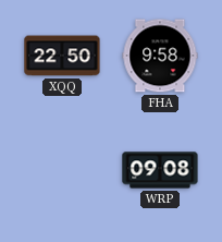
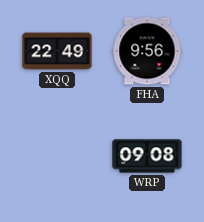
XQQ: 22:50 -> 22:49
FHA: 9:58 -> 9:56
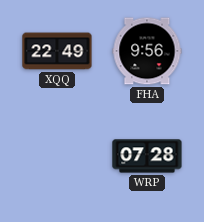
WRP: 09:08 -> 07:28
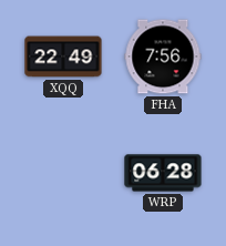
FHA: 9:56 -> 7:56
WRP: 07:28 -> 06:28
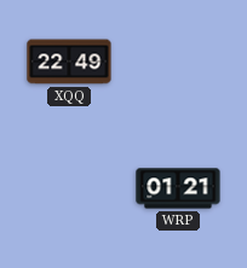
FHA: 7:56 -> none
WRP: 06:28 -> 01:21
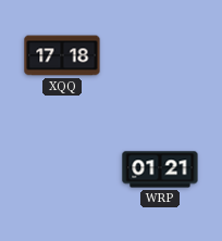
XQQ: 22:49 -> 17:18
